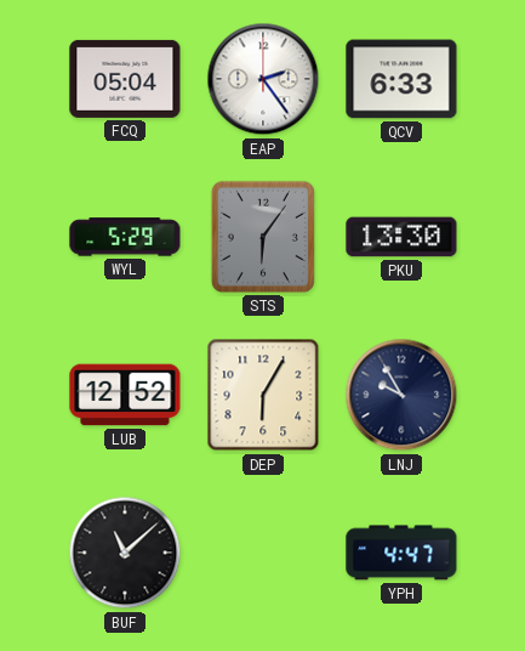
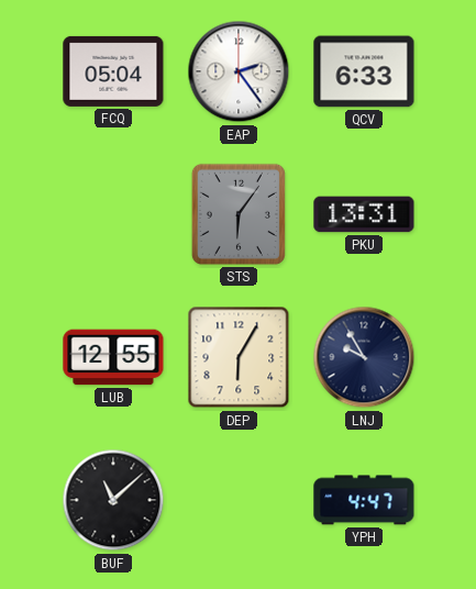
WYL: 5:29 -> none
PKU: 13:30 -> 13:31
LUB: 12:52 -> 12:55
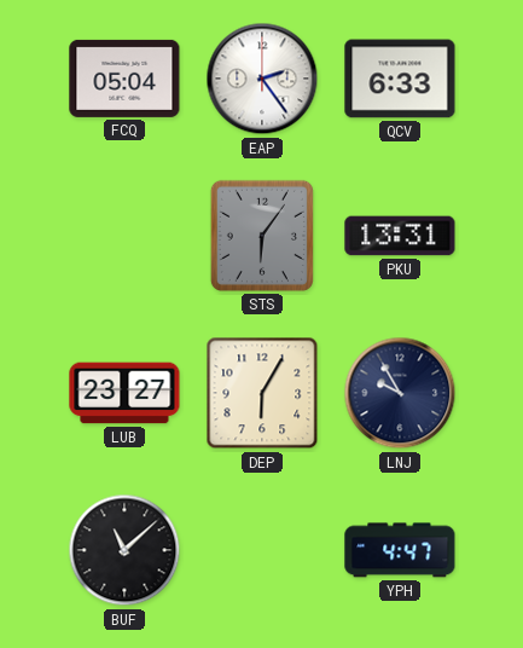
LUB: 12:55 -> 23:27
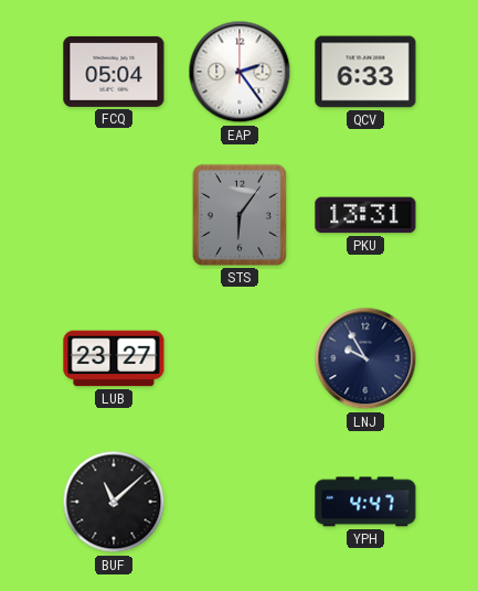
DEP: 6:05 -> none
